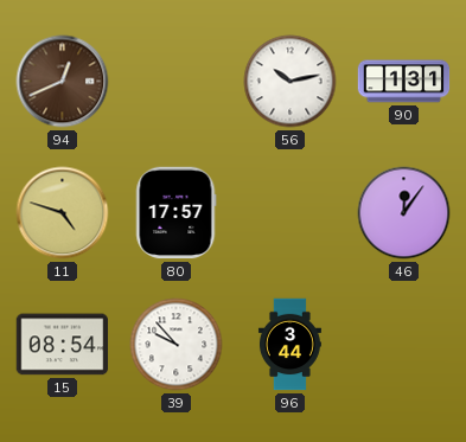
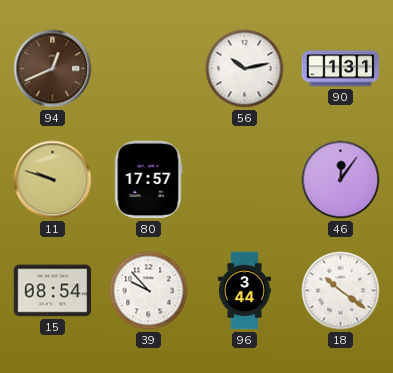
11: 4:48 -> 9:48
18: none -> 10:21
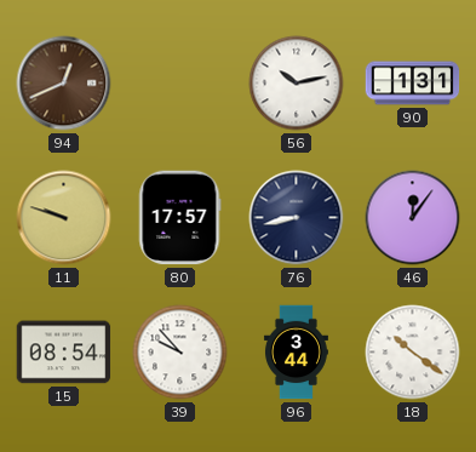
76: none -> 8:43
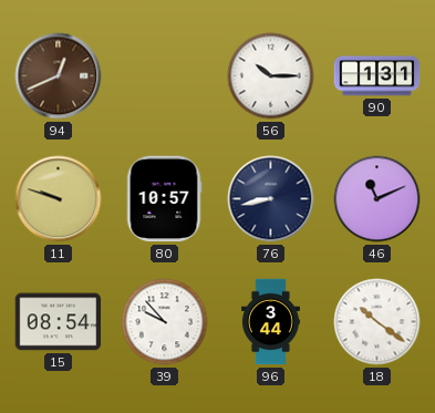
56: 10:13 -> 10:15
80: 17:57 -> 10:57
46: 12:06 -> 11:11
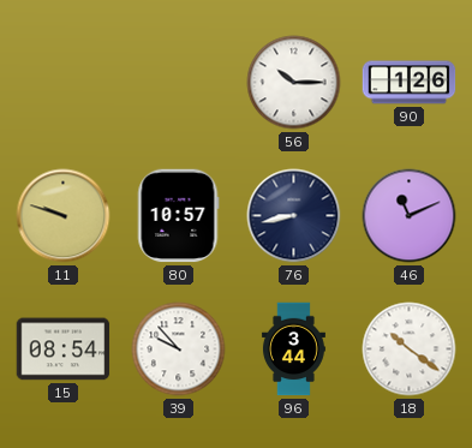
94: 12:41 -> none
90: 1:31 -> 1:26
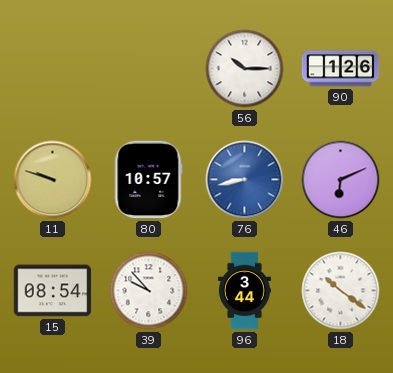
76 dial: navy -> blue
46: 11:11 -> 6:11
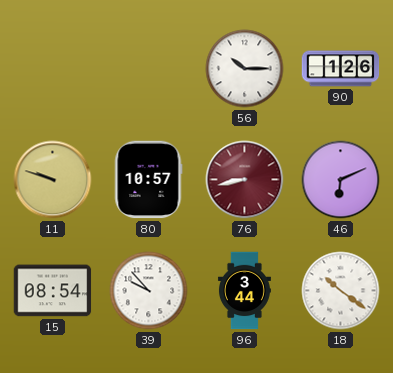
76 dial: blue -> burgundy
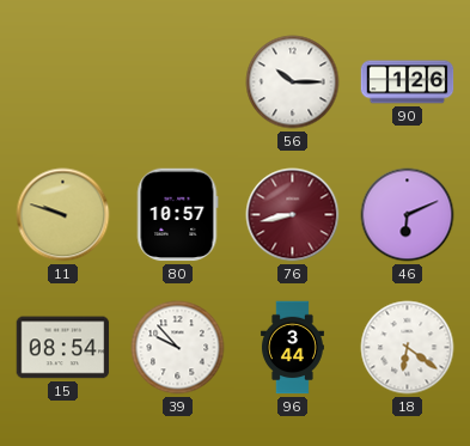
18: 10:21 -> 6:21
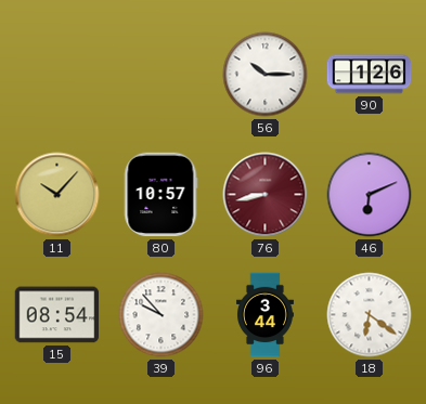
11: 9:48 -> 10:07
